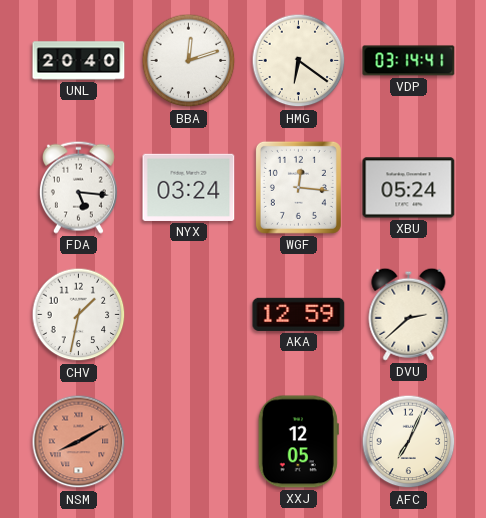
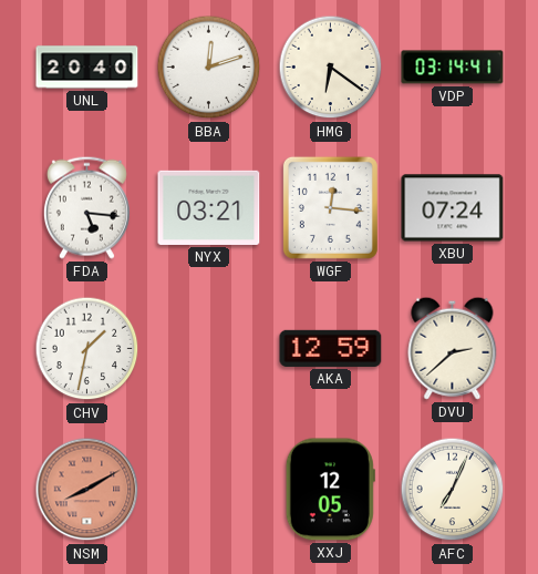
NYX: 03:24 -> 03:21
XBU: 05:24 -> 07:24
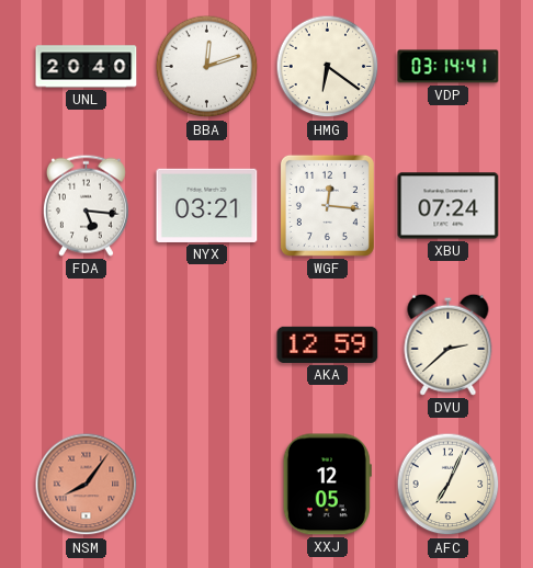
CHV: 1:32 -> none
NSM: 8:10 -> 8:06
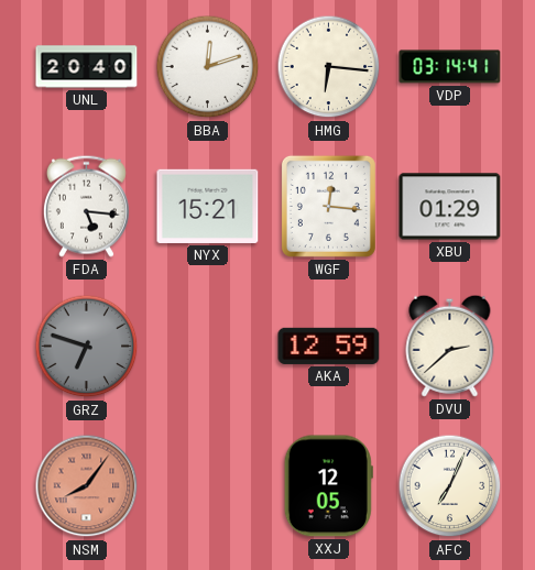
HMG: 6:21 -> 6:16
NYX: 03:21 -> 15:21
XBU: 07:24 -> 01:29
GRZ: none -> 6:48
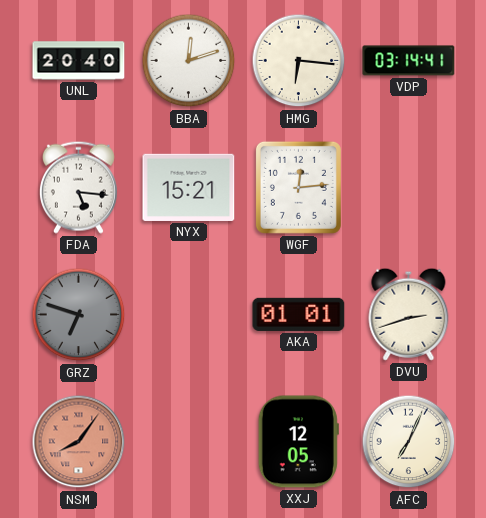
WGF: 12:16 -> 12:14
XBU: 01:29 -> none
AKA: 12:59 -> 01:01
DVU: 2:38 -> 2:42
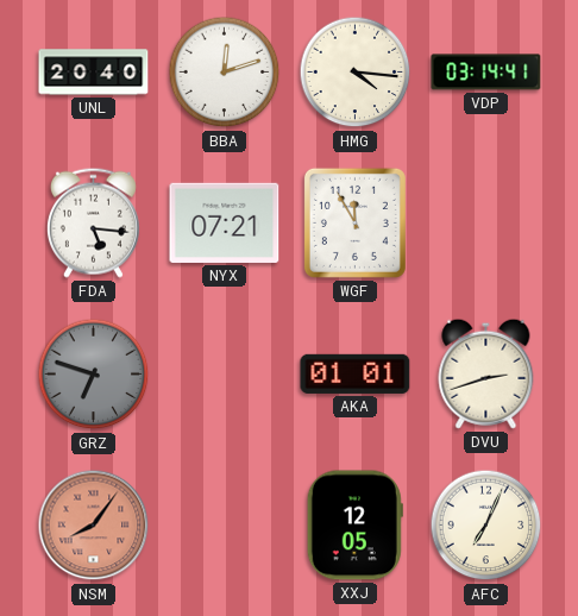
HMG: 6:16 -> 4:16
NYX: 15:21 -> 07:21
WGF: 12:14 -> 11:55
